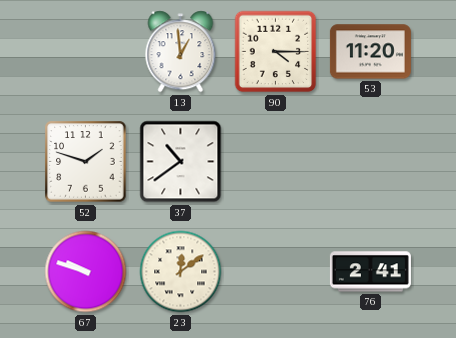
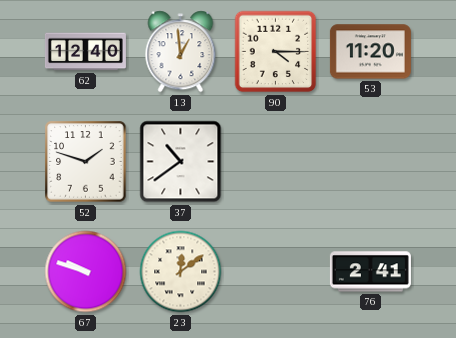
62: none -> 12:40
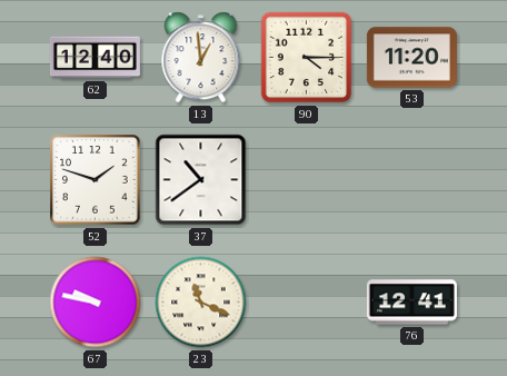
67: 9:48 -> 9:47
23: 12:09 -> 11:19
76: 2:41 -> 12:41
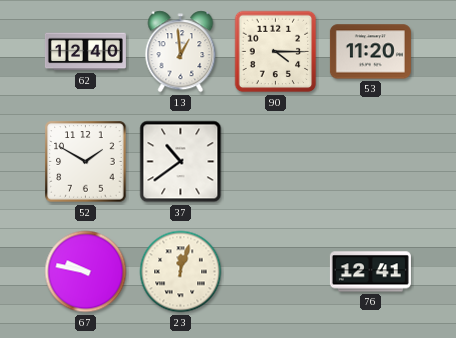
52: 1:48 -> 1:50
23: 11:19 -> 12:03
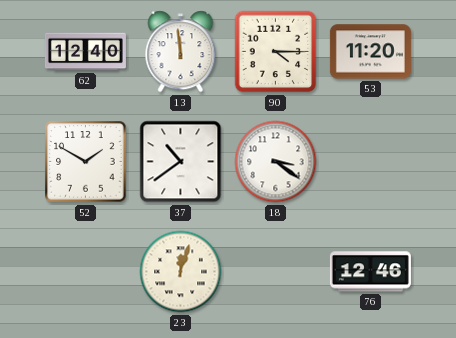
13: 12:59 -> 11:59
18: none -> 3:21
67: 9:47 -> none
76: 12:41 -> 12:46
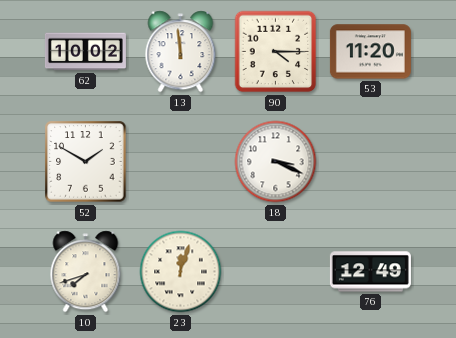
62: 12:40 -> 10:02
37: 10:39 -> none
18: 3:21 -> 3:19
10: none -> 7:42
76: 12:46 -> 12:49
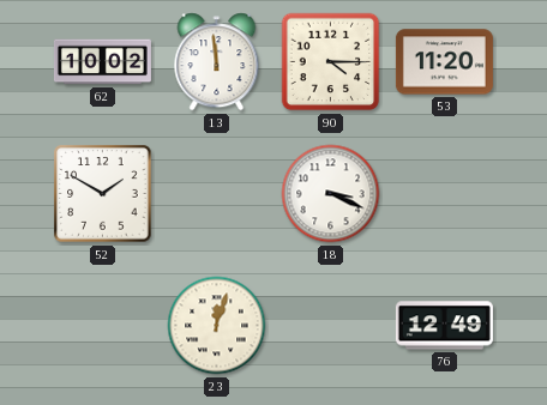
10: 7:42 -> none
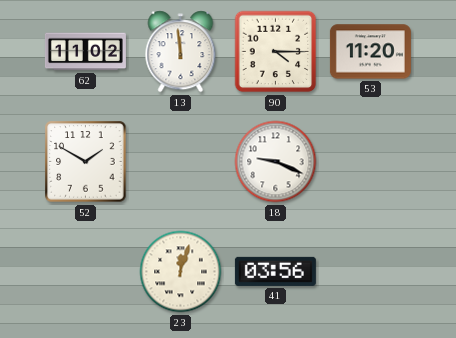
62: 10:02 -> 11:02
18: 3:19 -> 9:19
41: none -> 03:56
76: 12:49 -> none
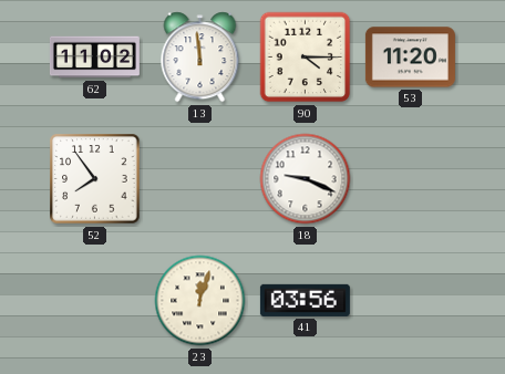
52: 1:50 -> 7:54
